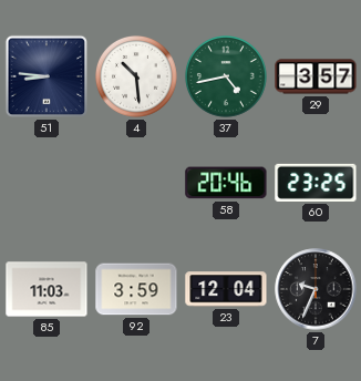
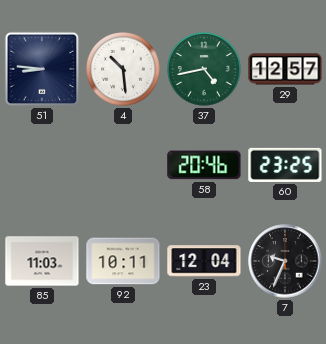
29: 3:57 -> 12:57
92: 3:59 -> 10:11
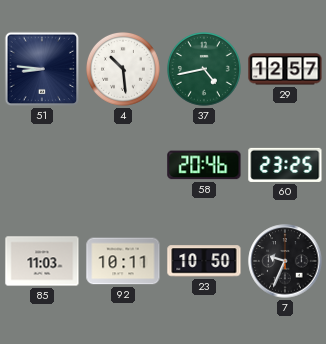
23: 12:04 -> 10:50
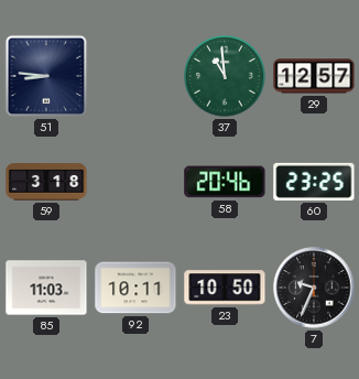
4: 10:29 -> none
37: 4:43 -> 10:59
59: none -> 3:18
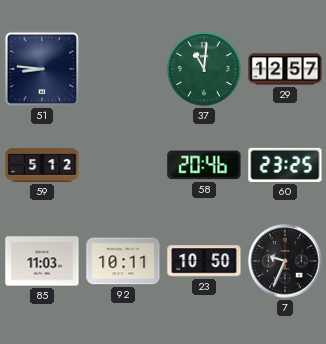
37: 10:59 -> 11:01
59: 3:18 -> 5:12
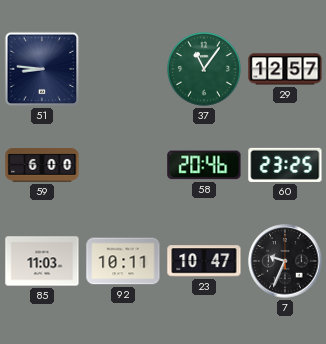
37: 11:01 -> 11:06
59: 5:12 -> 6:00
23: 10:50 -> 10:47
